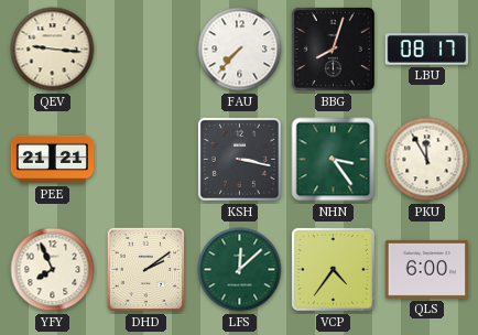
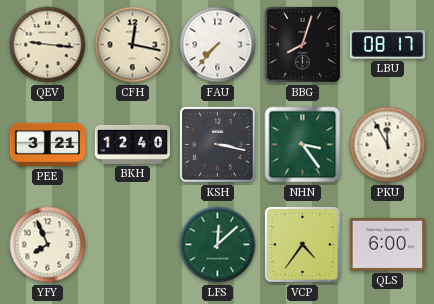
CFH: none -> 12:17
PEE: 21:21 -> 3:21
BKH: none -> 12:40
DHD: 2:09 -> none
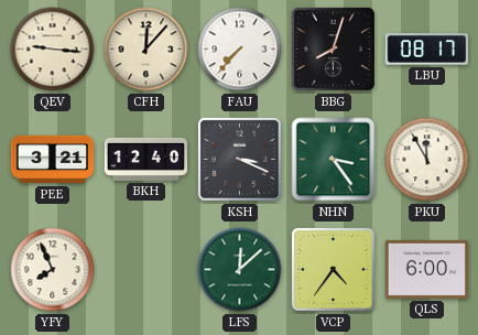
CFH: 12:17 -> 12:07
KSH: 3:17 -> 3:19
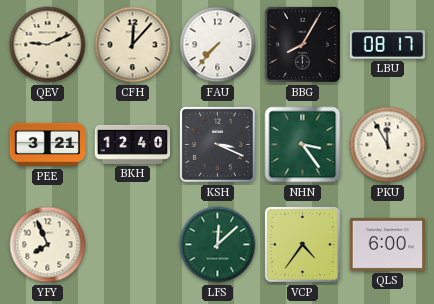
QEV: 9:16 -> 9:11
BBG: 8:03 -> 8:05
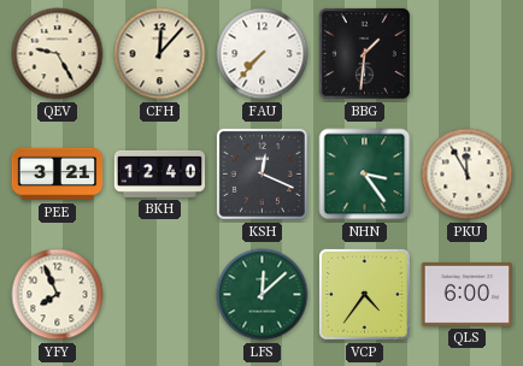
QEV: 9:11 -> 9:25
BBG: 8:05 -> 1:31
LBU: 08:17 -> none
KSH: 3:19 -> 12:19
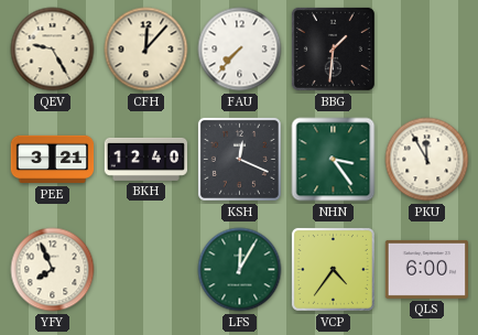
LFS: 12:08 -> 12:05
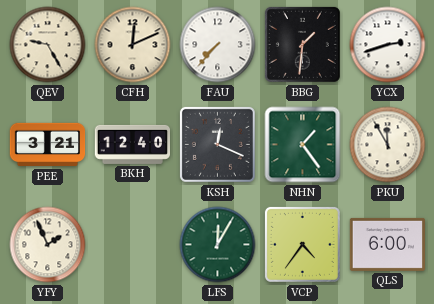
CFH: 12:07 -> 12:11
YCX: none -> 2:42
NHN: 3:24 -> 1:24
YFY: 7:56 -> 1:56
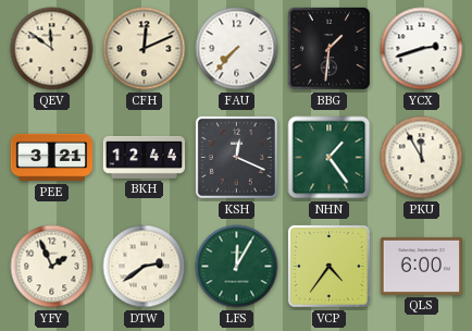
QEV: 9:25 -> 11:51
BKH: 12:40 -> 12:44
DTW: none -> 2:39
